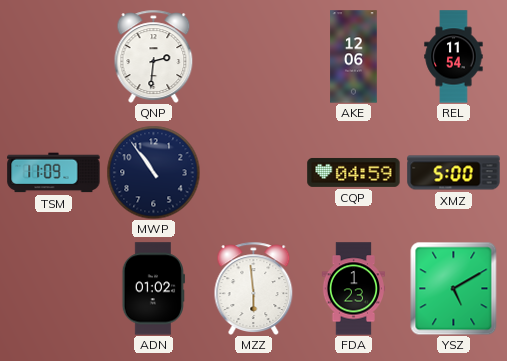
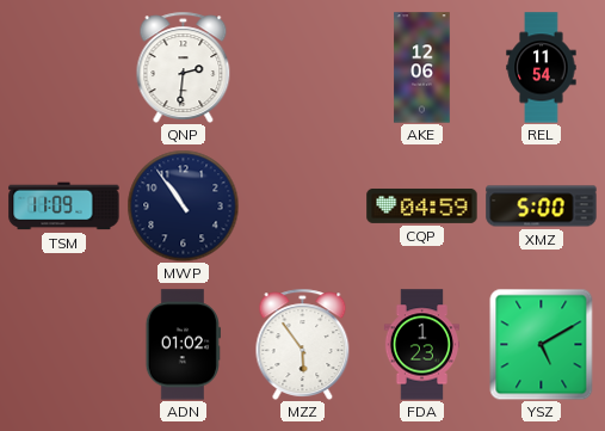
MZZ: 5:59 -> 5:54
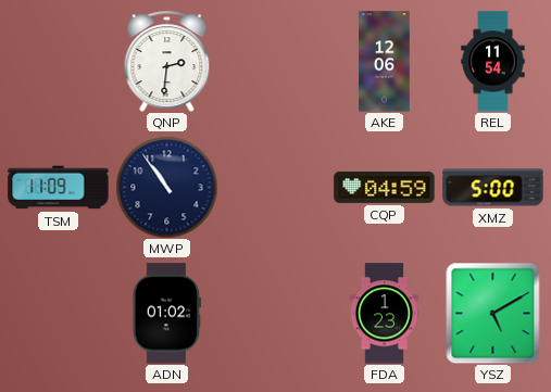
MZZ: 5:54 -> none
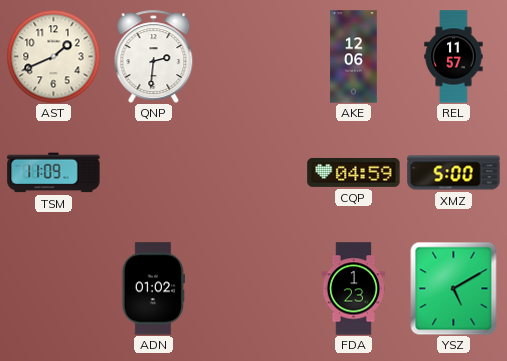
AST: none -> 1:41
REL: 11:54 -> 11:57
MWP: 10:54 -> none
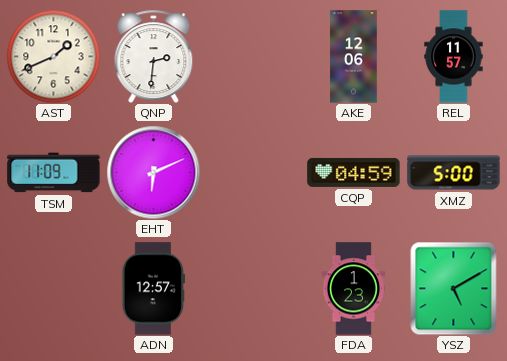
EHT: none -> 6:11
ADN: 01:02 -> 12:57
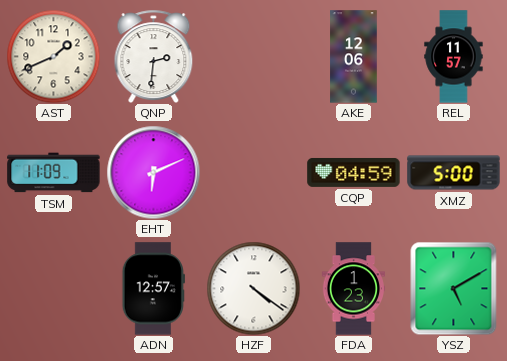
HZF: none -> 4:21
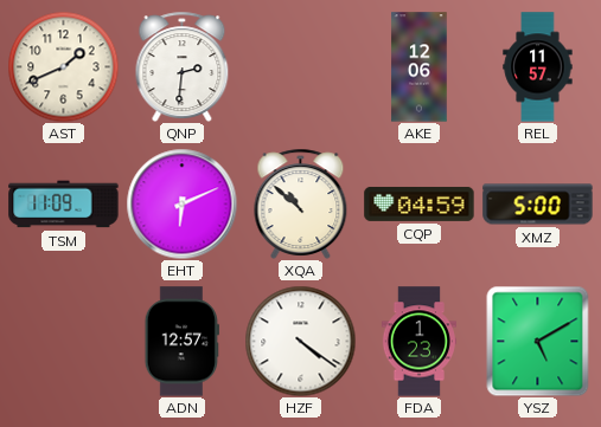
XQA: none -> 10:52
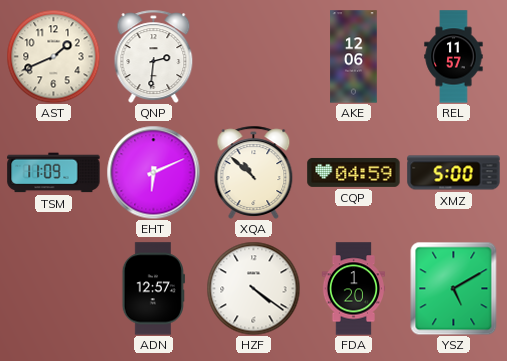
FDA: 1:23 -> 1:20
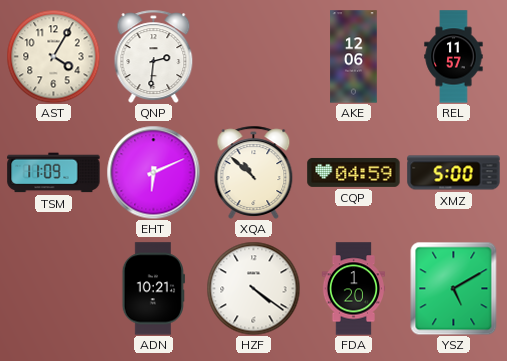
AST: 1:41 -> 4:05
ADN: 12:57 -> 10:21
